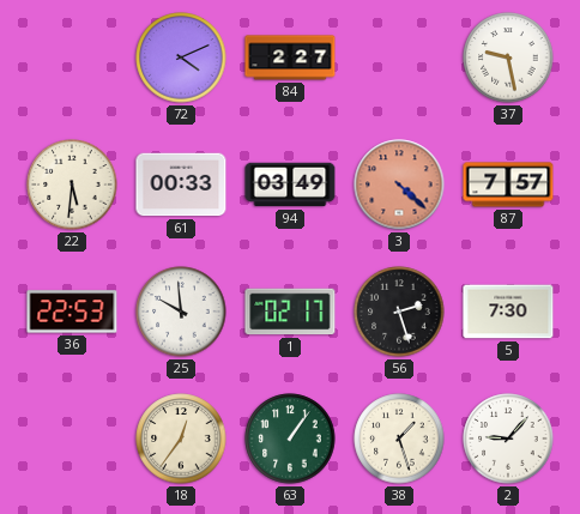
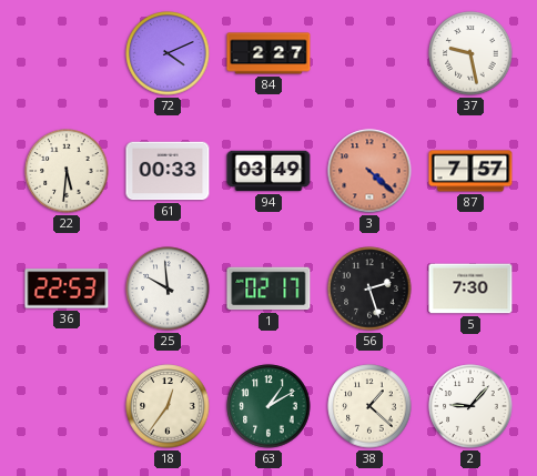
63: 1:06 -> 1:10
38: 1:27 -> 1:22
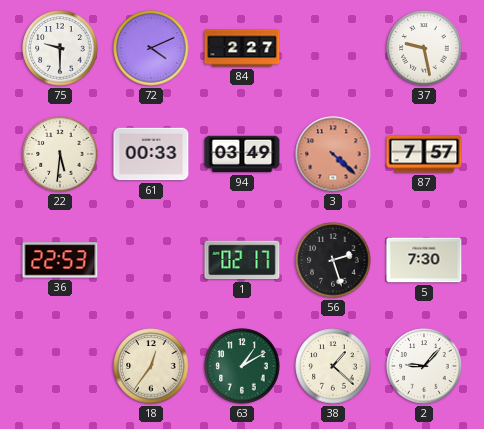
75: none -> 9:30
25: 9:59 -> none
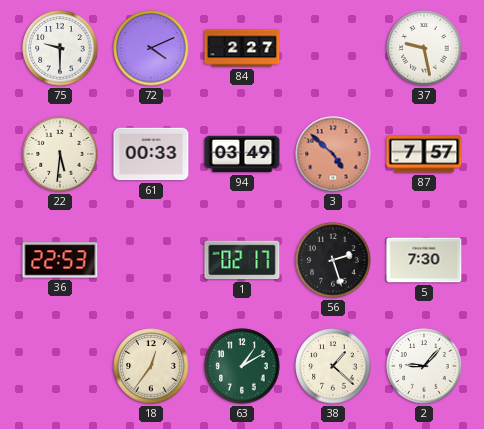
3: 4:22 -> 4:52
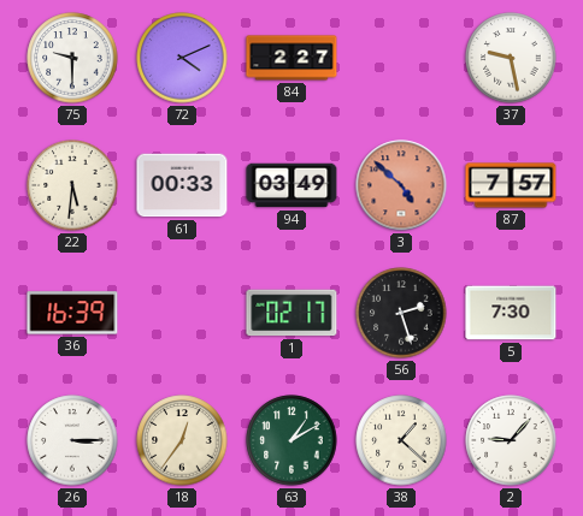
36: 22:53 -> 16:39
26: none -> 3:15
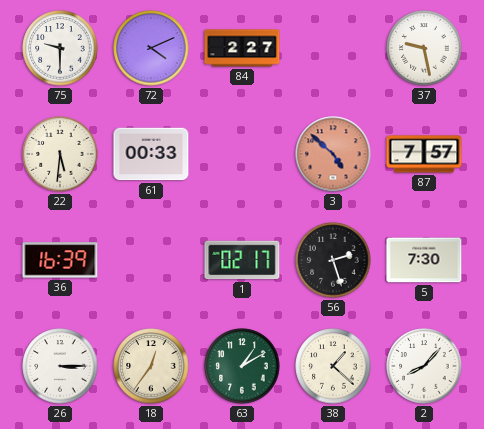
94: 03:49 -> none
2: 9:07 -> 8:07
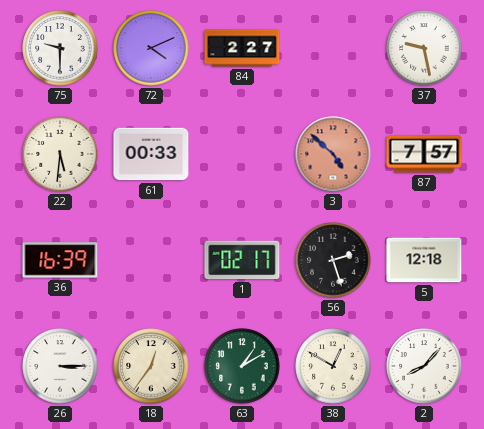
5: 7:30 -> 12:18
38: 1:22 -> 12:50
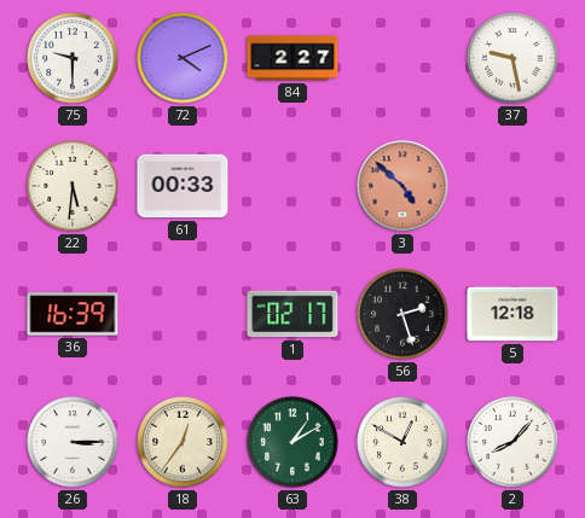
87: 7:57 -> none
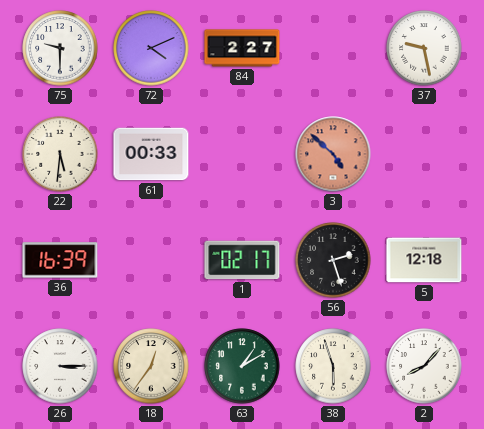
38: 12:50 -> 5:57
